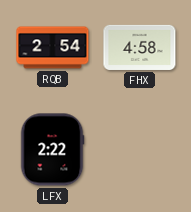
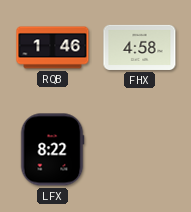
RQB: 2:54 -> 1:46
LFX: 2:22 -> 8:22
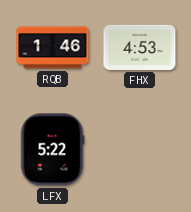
FHX: 4:58 -> 4:53
LFX: 8:22 -> 5:22
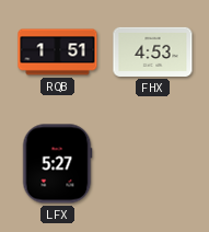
RQB: 1:46 -> 1:51
LFX: 5:22 -> 5:27
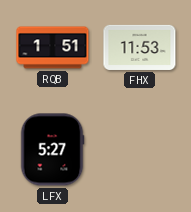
FHX: 4:53 -> 11:53
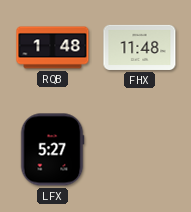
RQB: 1:51 -> 1:48
FHX: 11:53 -> 11:48
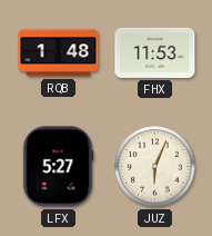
FHX: 11:48 -> 11:53
JUZ: none -> 6:04
